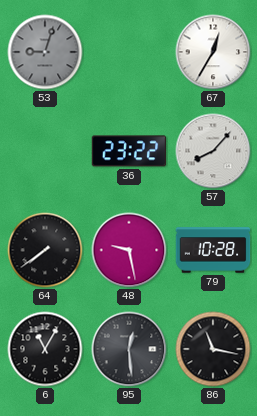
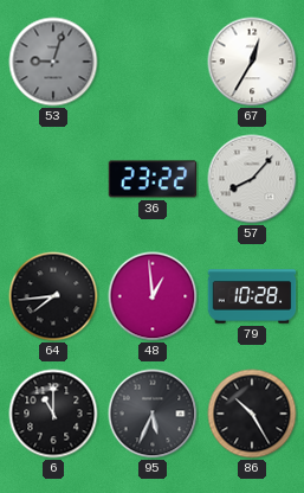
64: 7:39 -> 7:44
48: 9:28 -> 12:59
6: 11:05 -> 11:00
95: 12:29 -> 5:34
86: 11:17 -> 10:25
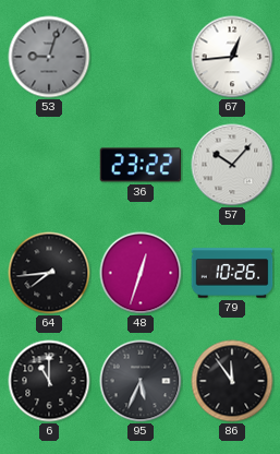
67: 12:35 -> 12:44
57: 8:07 -> 10:07
48: 12:59 -> 12:33
79: 10:28 -> 10:26
86: 10:25 -> 11:54
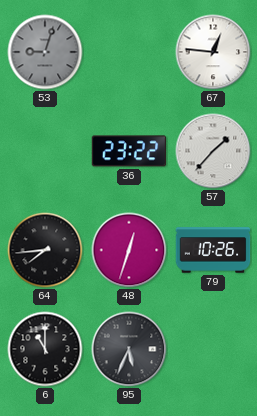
67: 12:44 -> 12:46
57: 10:07 -> 1:37
86: 11:54 -> none
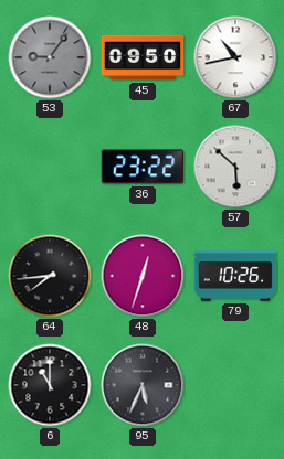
53: 9:03 -> 9:06
45: none -> 09:50
67: 12:46 -> 10:43
57: 1:37 -> 5:52
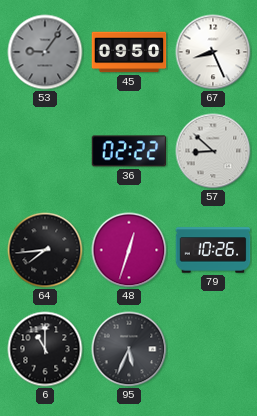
67: 10:43 -> 8:26
36: 23:22 -> 02:22
57: 5:52 -> 8:52
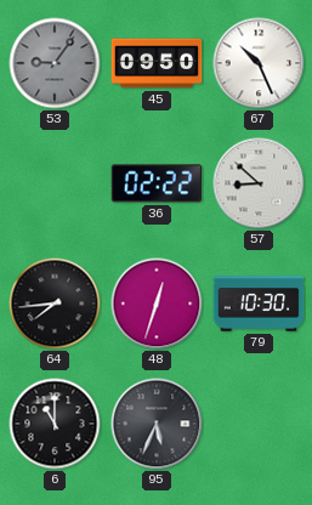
67: 8:26 -> 10:26
79: 10:26 -> 10:30
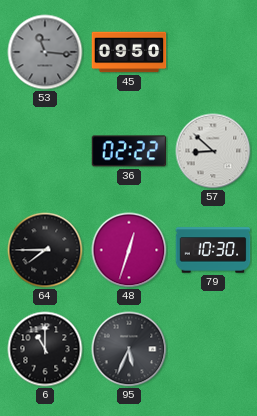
53: 9:06 -> 11:16
67: 10:26 -> none
64: 7:44 -> 7:45
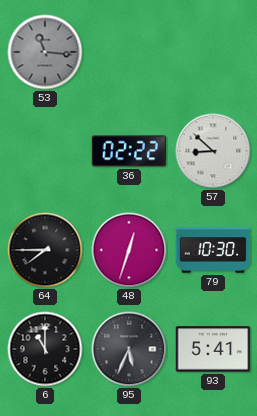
45: 09:50 -> none
93: none -> 5:41
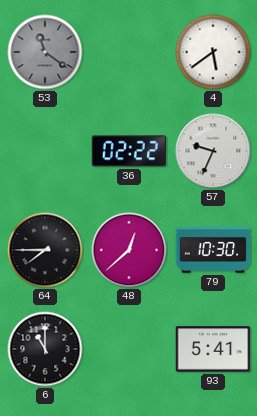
53: 11:16 -> 11:21
4: none -> 5:39
57: 8:52 -> 9:34
48: 12:33 -> 12:38
95: 5:34 -> none
